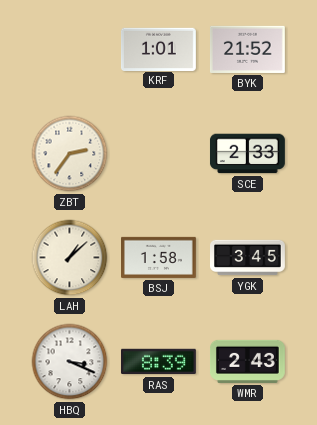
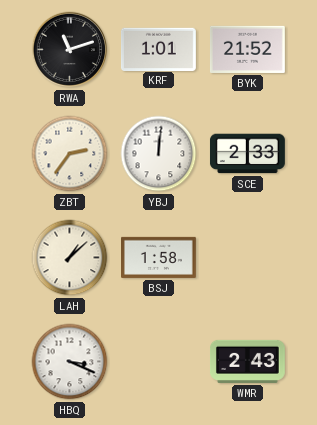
RWA: none -> 11:12
YBJ: none -> 12:01
YGK: 3:45 -> none
RAS: 8:39 -> none
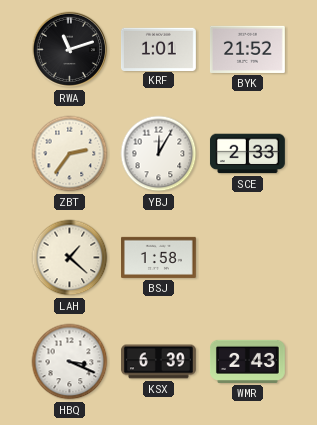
YBJ: 12:01 -> 12:05
LAH: 1:08 -> 1:22
KSX: none -> 6:39
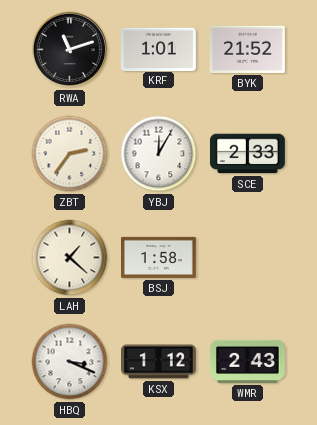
KSX: 6:39 -> 1:12
